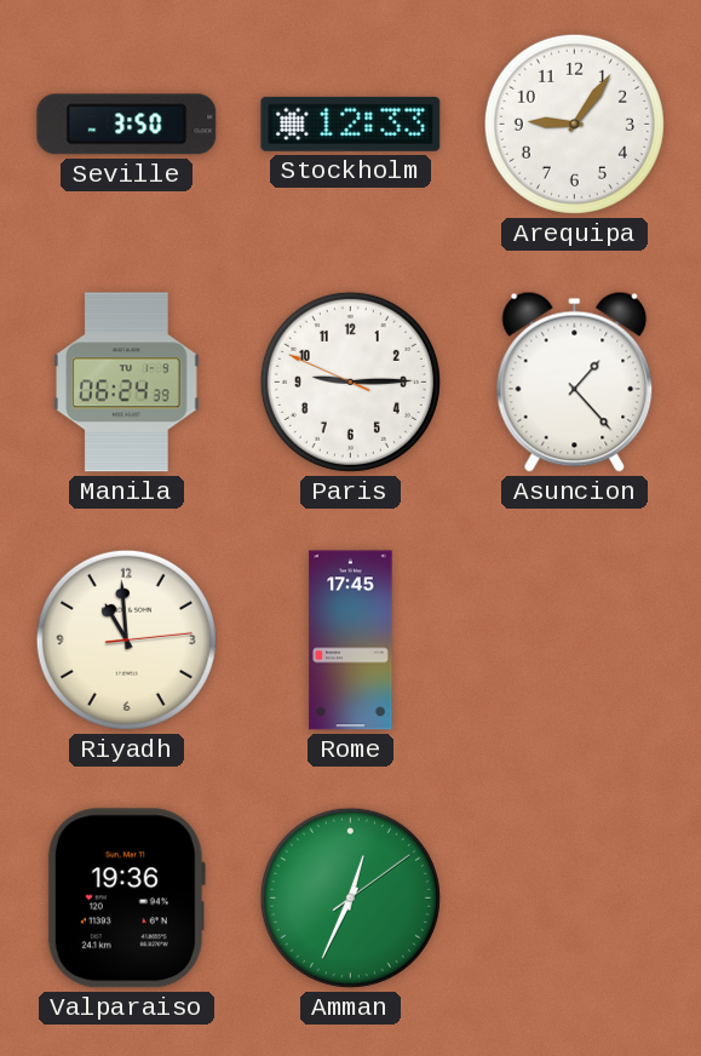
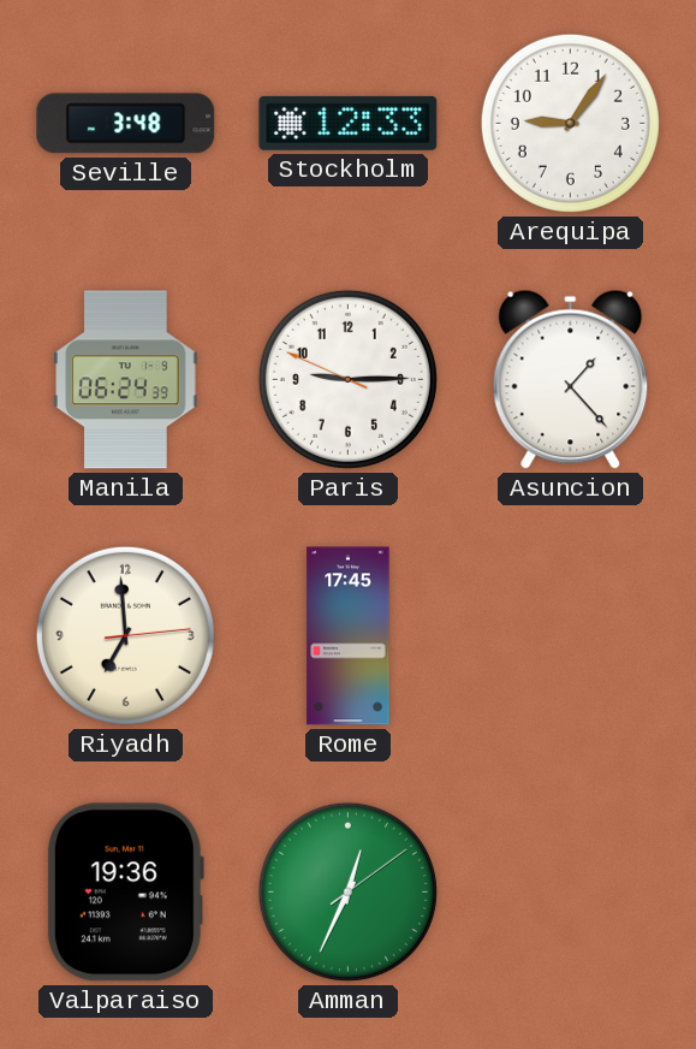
Seville: 3:50 -> 3:48
Riyadh: 10:59 -> 6:59
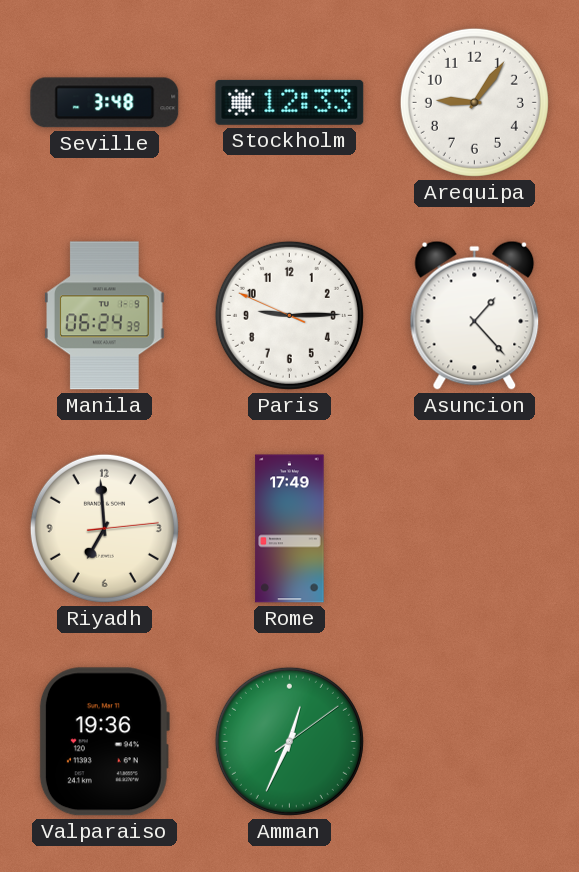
Rome: 17:45 -> 17:49
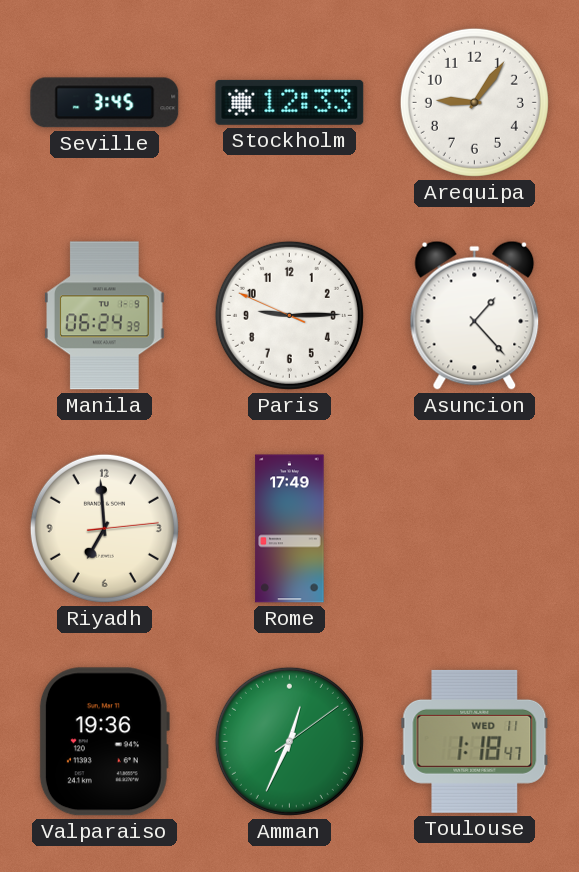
Seville: 3:48 -> 3:45
Toulouse: none -> 1:18
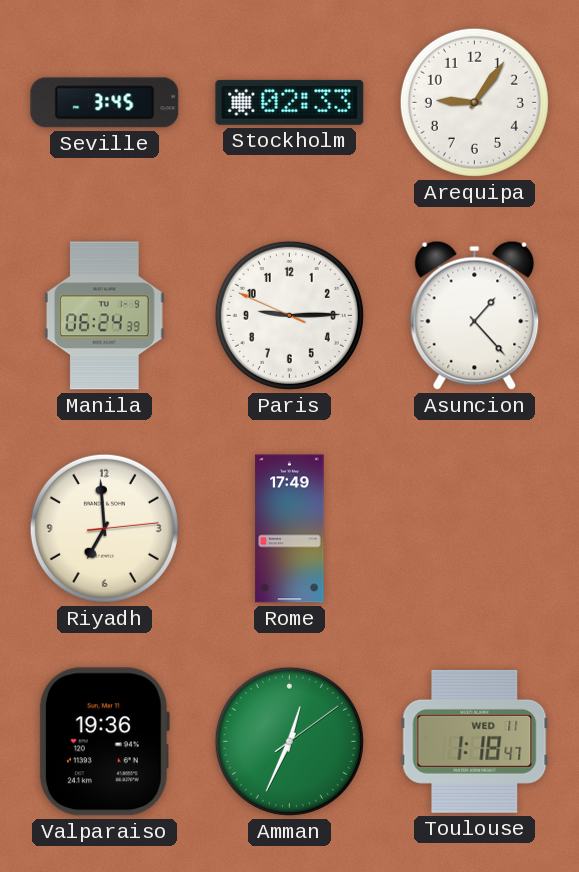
Stockholm: 12:33 -> 02:33
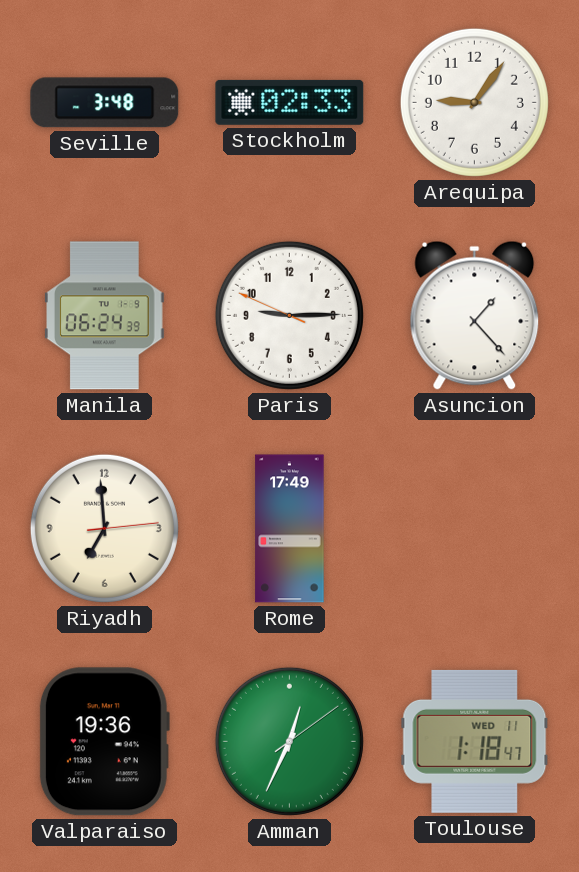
Seville: 3:45 -> 3:48
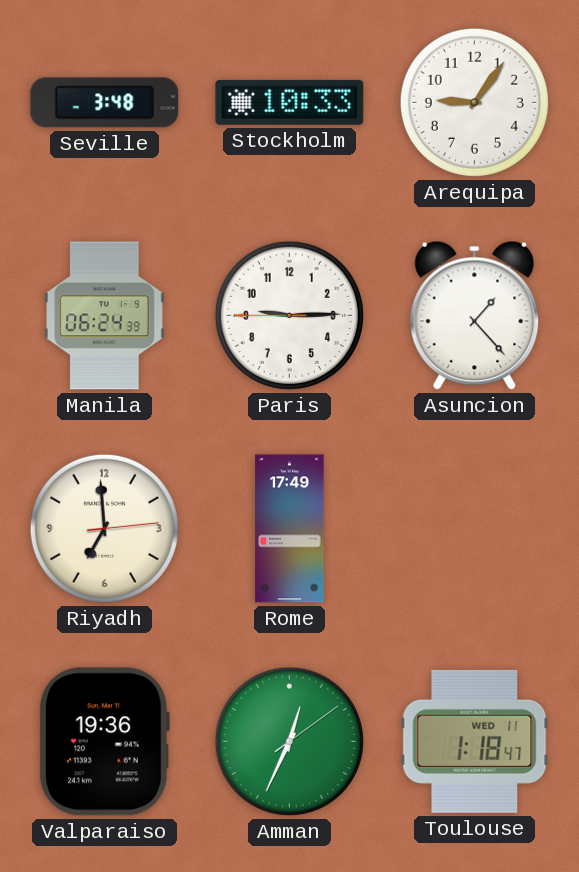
Stockholm: 02:33 -> 10:33
Paris: 9:14:49 -> 9:14:45
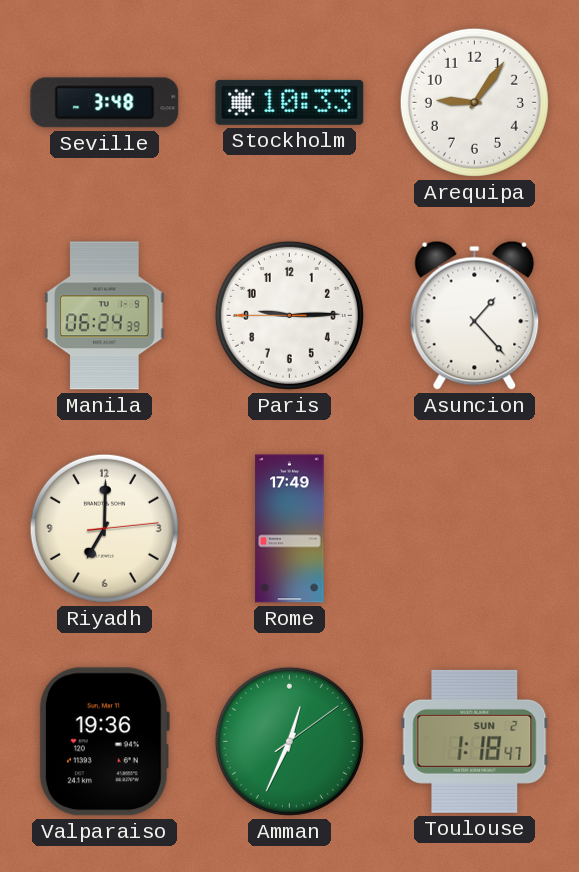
Riyadh: 6:59 -> 7:00
Toulouse date: WED 11 -> SUN 2
